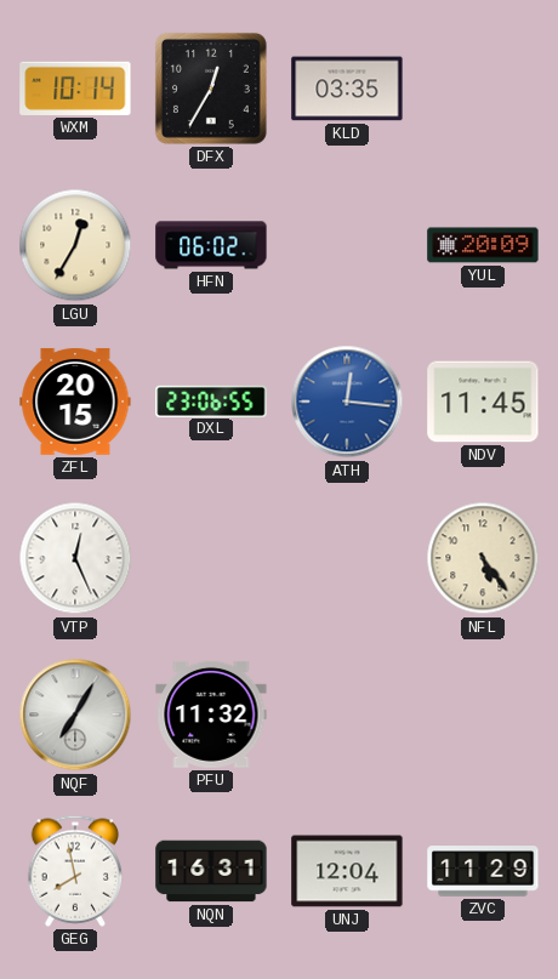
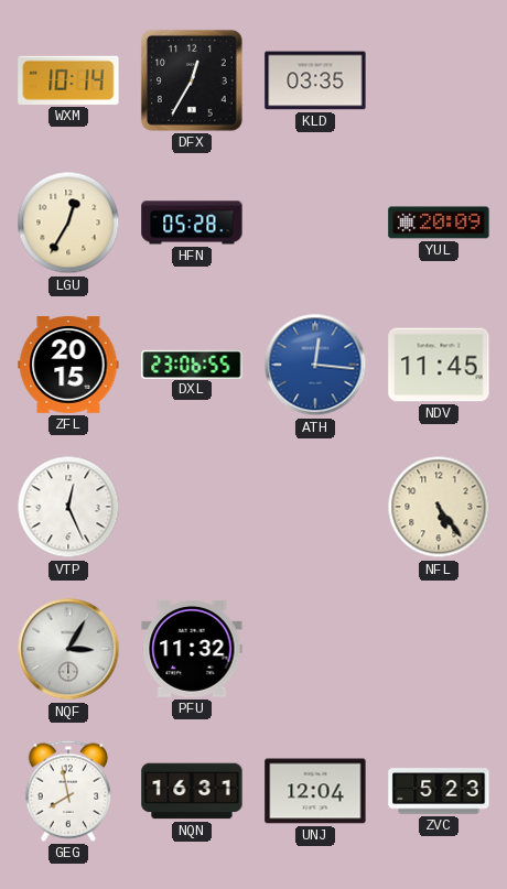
HFN: 06:02 -> 05:28
NQF: 7:05 -> 3:05
ZVC: 11:29 -> 5:23
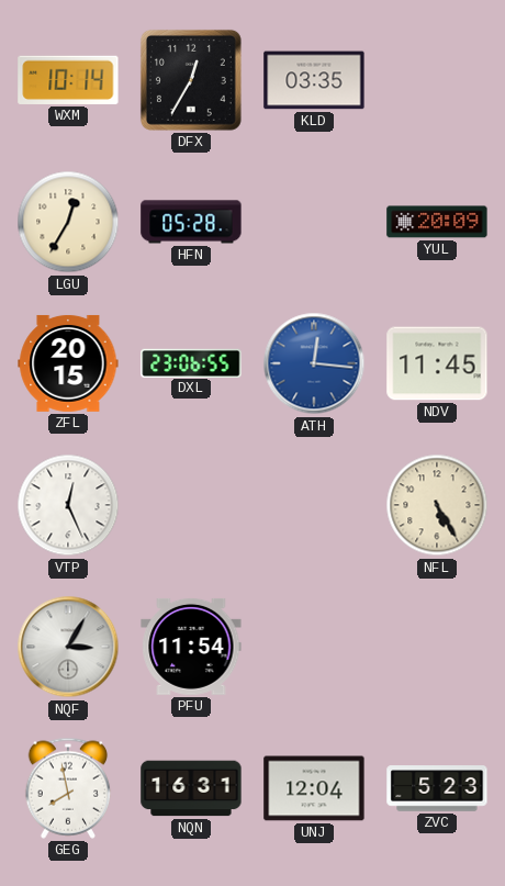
NFL: 5:24 -> 5:25
PFU: 11:32 -> 11:54
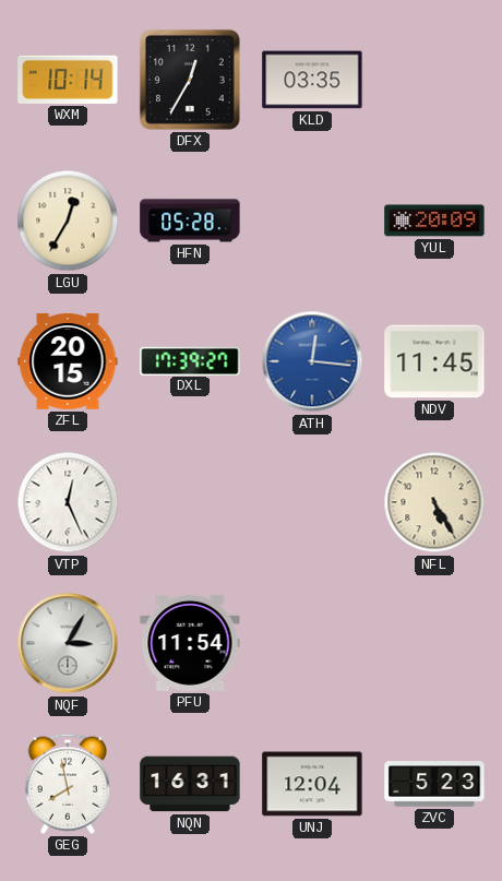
DXL: 23:06 -> 17:39
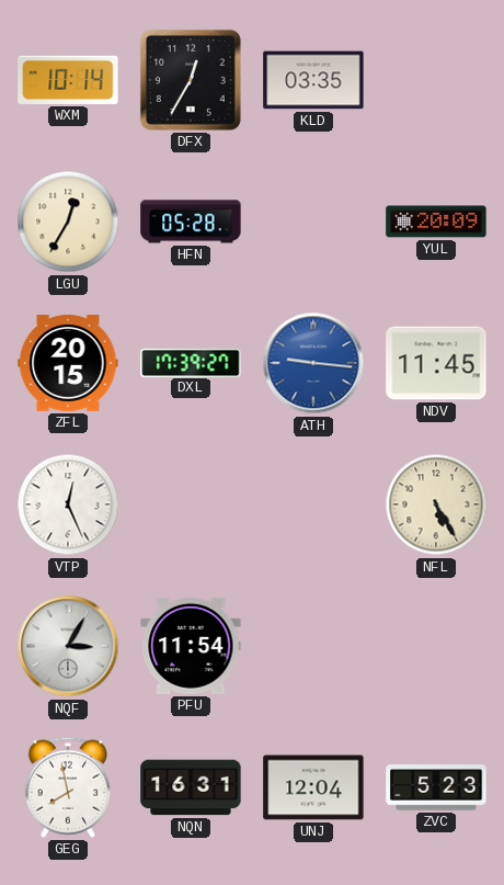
ATH: 12:16 -> 9:16
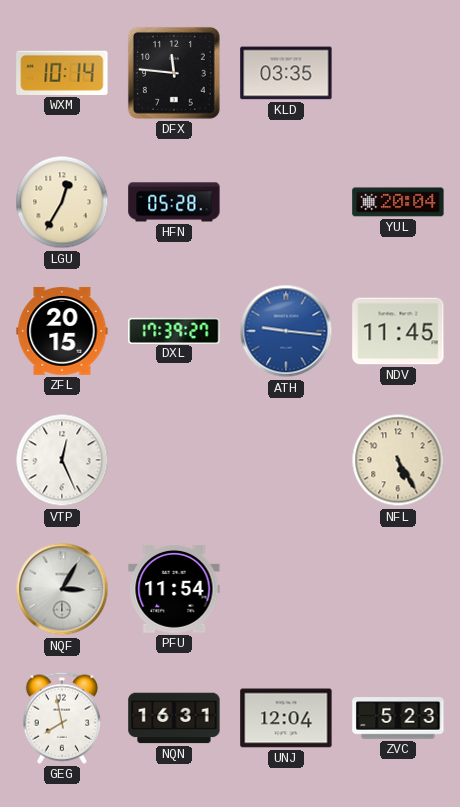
DFX: 12:35 -> 11:46
YUL: 20:09 -> 20:04
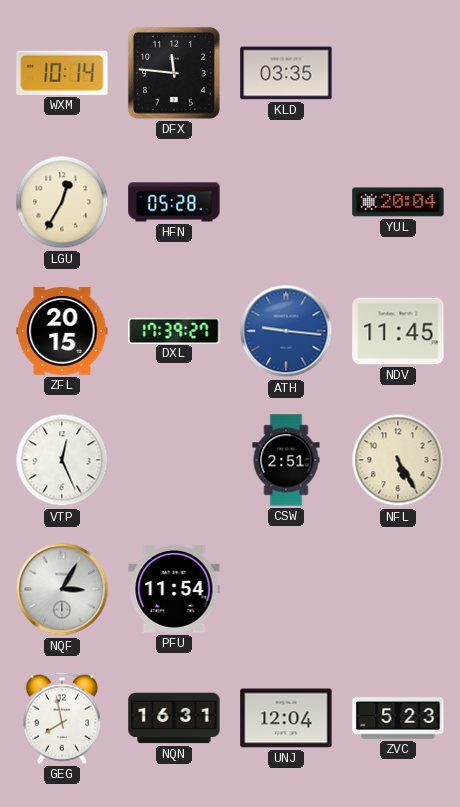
CSW: none -> 2:51
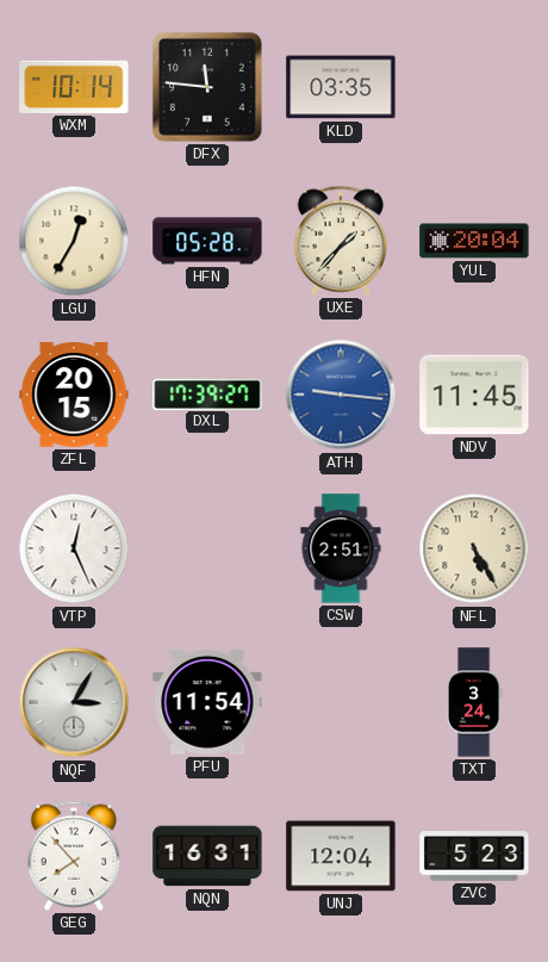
UXE: none -> 1:37
TXT: none -> 3:24
GEG: 7:58 -> 7:53
